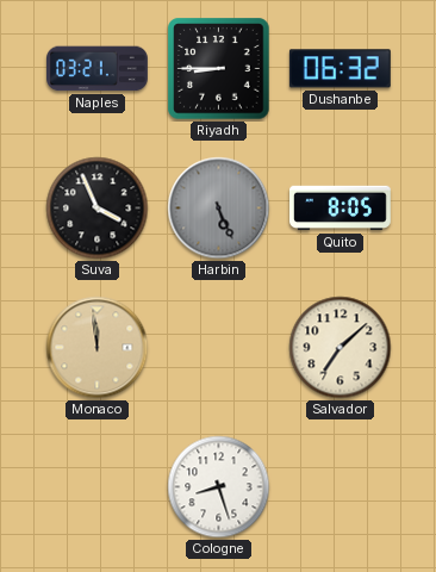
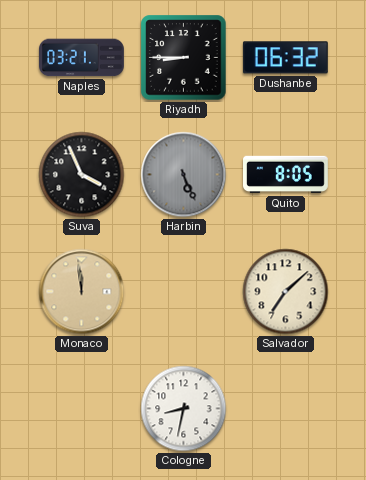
Cologne: 8:27 -> 8:32
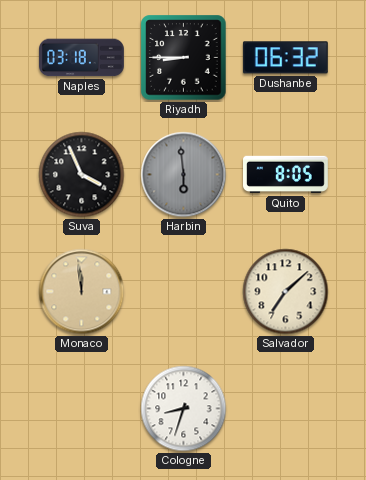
Naples: 03:21 -> 03:18
Harbin: 5:26 -> 5:59
Cologne: 8:32 -> 8:33
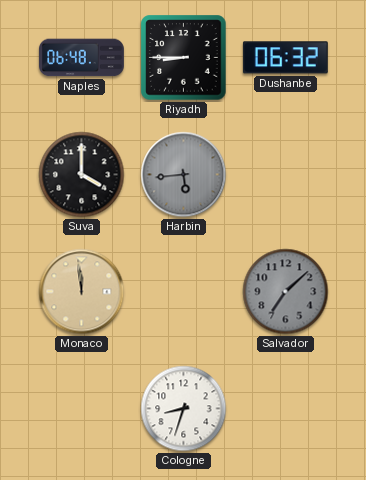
Naples: 03:18 -> 06:48
Suva: 3:56 -> 4:00
Harbin: 5:59 -> 5:44
Quito: 8:05 -> none
Salvador dial: cream -> grey
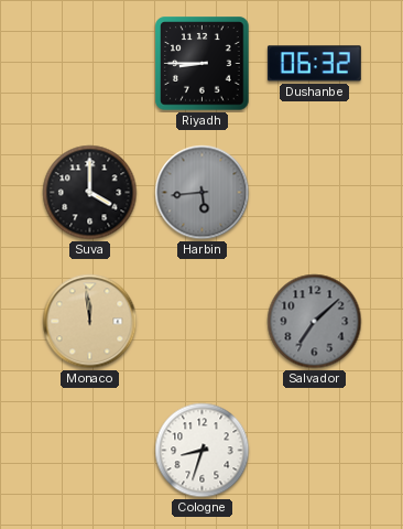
Naples: 06:48 -> none
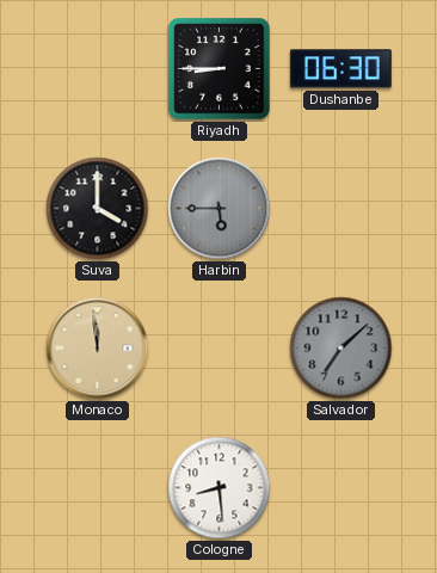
Dushanbe: 06:32 -> 06:30
Harbin: 5:44 -> 5:45
Cologne: 8:33 -> 8:29
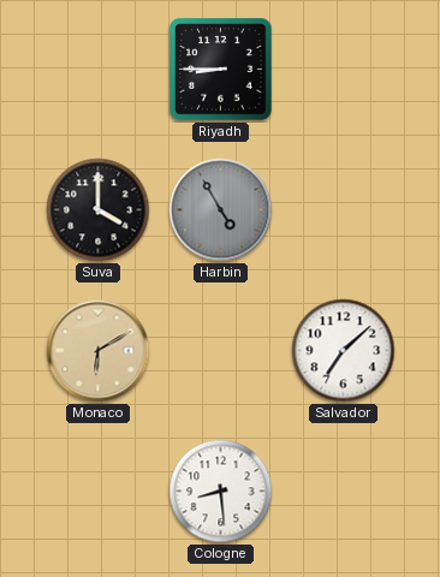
Dushanbe: 06:30 -> none
Harbin: 5:45 -> 4:55
Monaco: 11:59 -> 6:10
Salvador dial: grey -> white
